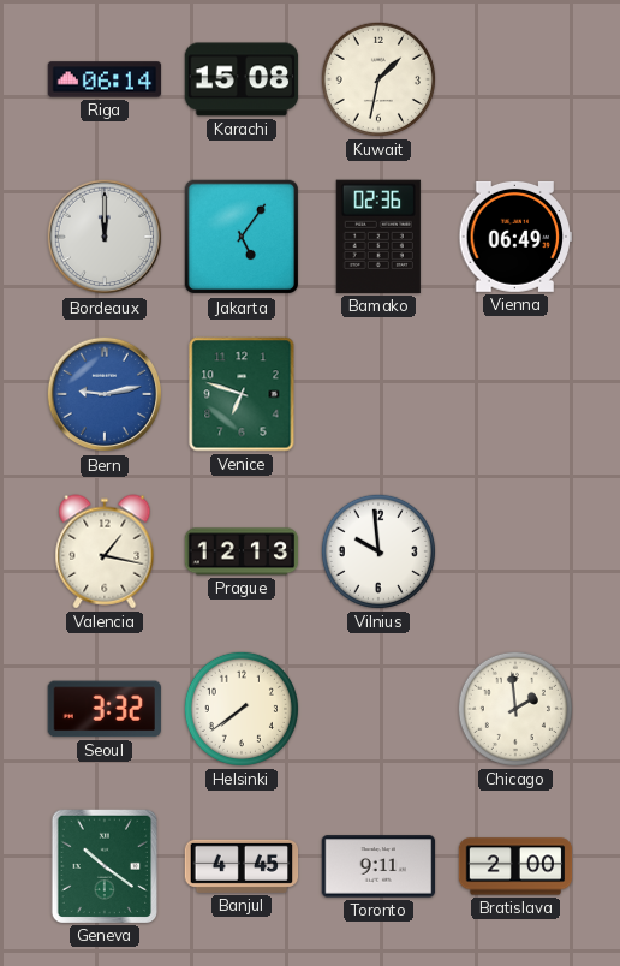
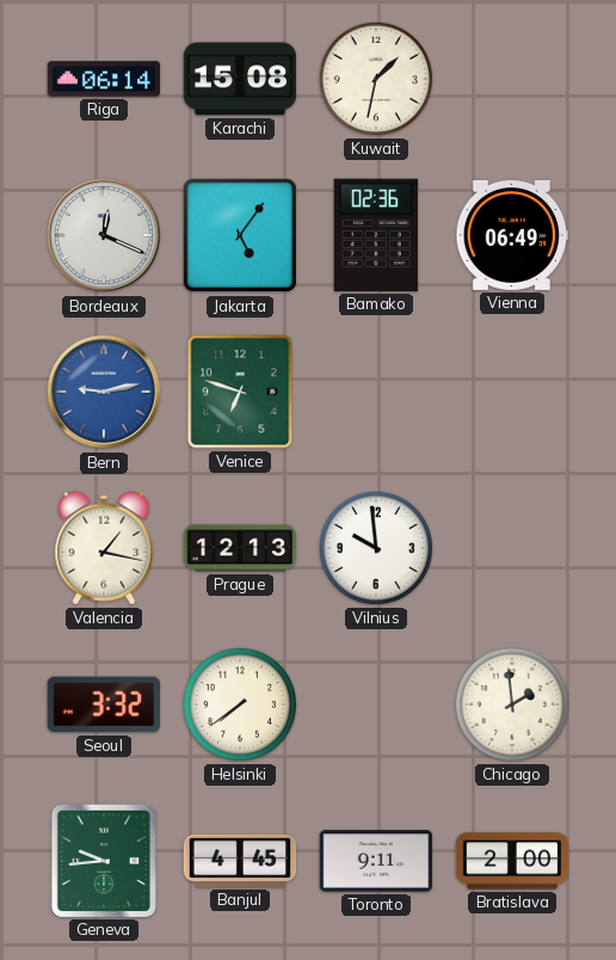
Bordeaux: 12:00 -> 12:19
Geneva: 10:21 -> 9:44
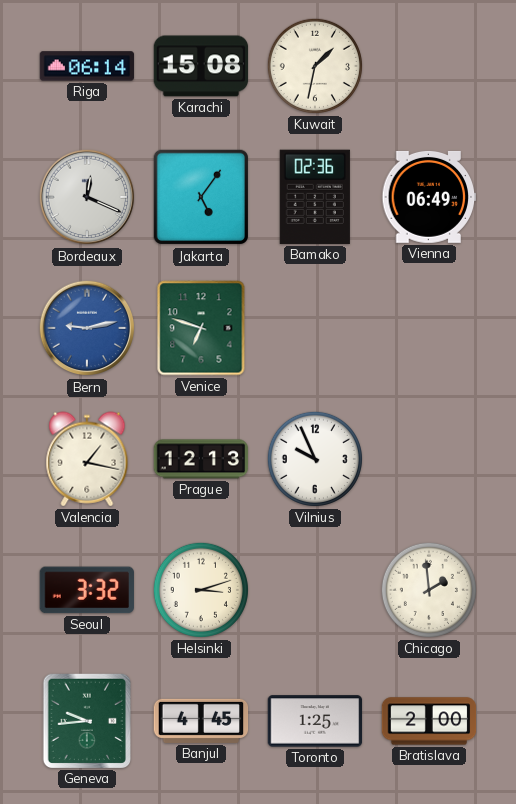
Vilnius: 9:59 -> 9:56
Helsinki: 7:39 -> 3:12
Toronto: 9:11 -> 1:25
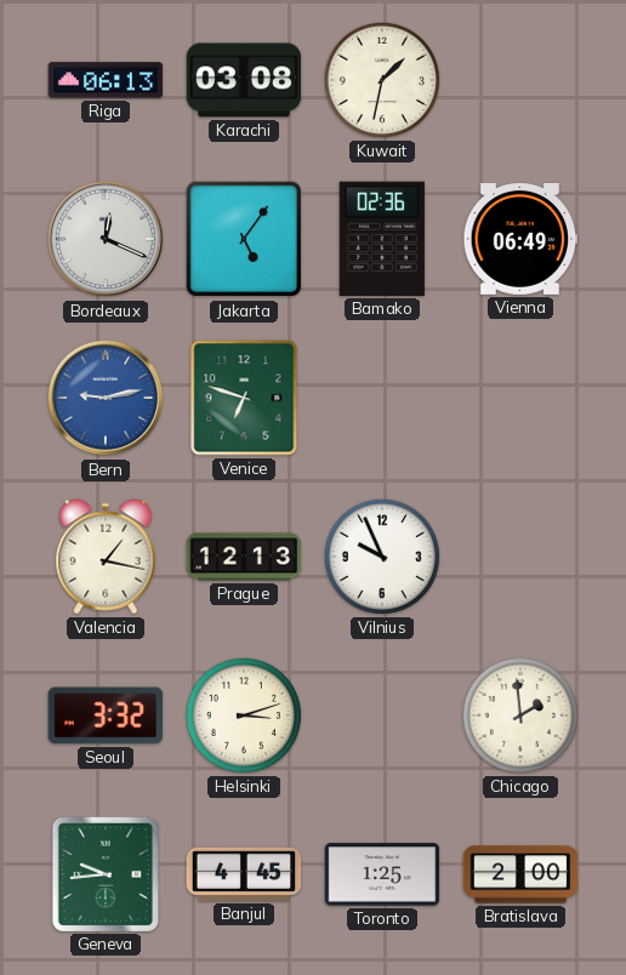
Riga: 06:14 -> 06:13
Karachi: 15:08 -> 03:08
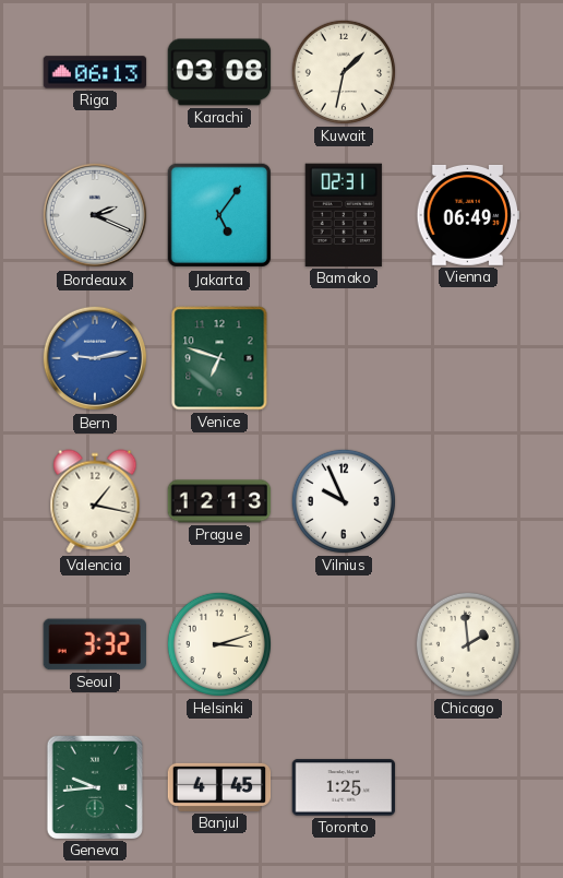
Bordeaux: 12:19 -> 2:19
Bamako: 02:36 -> 02:31
Bratislava: 2:00 -> none
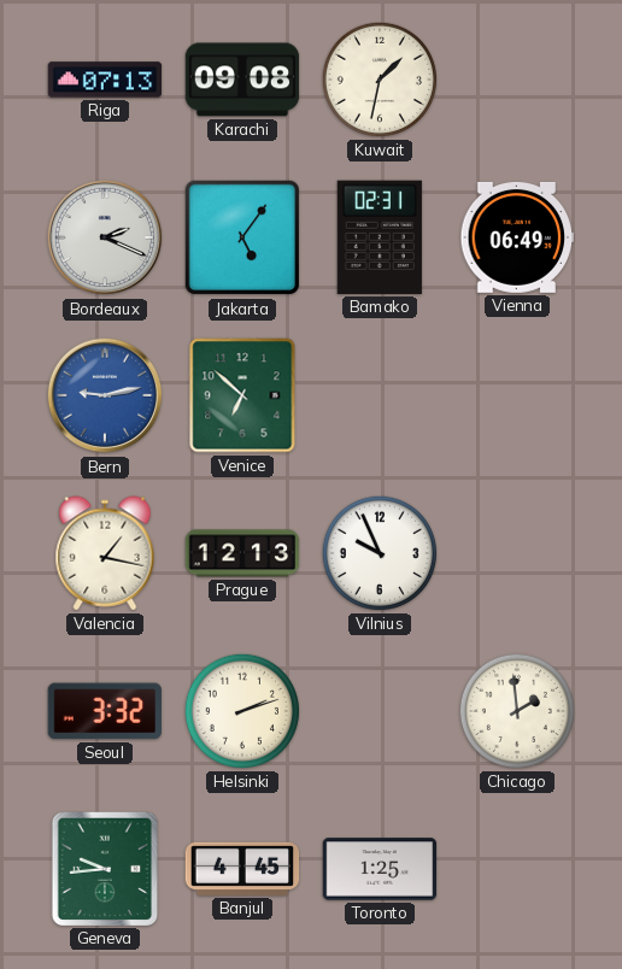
Riga: 06:13 -> 07:13
Karachi: 03:08 -> 09:08
Venice: 6:48 -> 6:52
Helsinki: 3:12 -> 2:12
